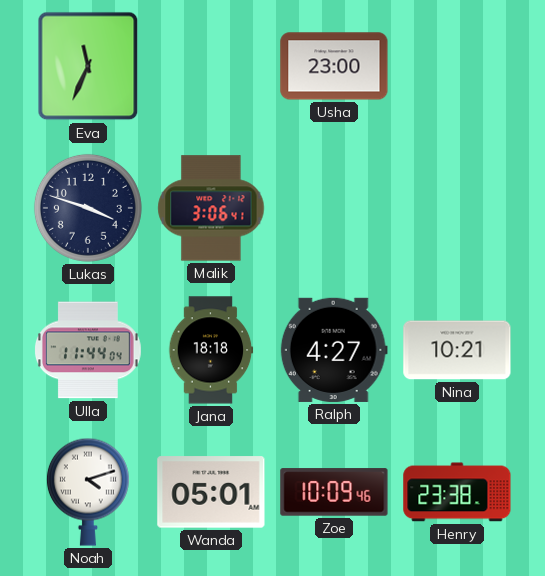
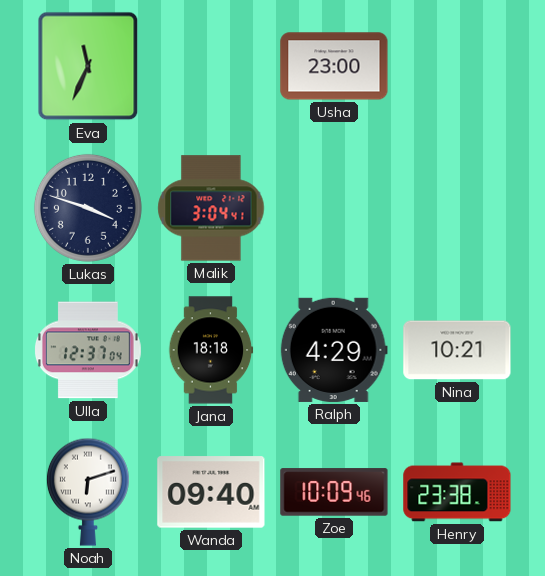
Malik: 3:06 -> 3:04
Ulla: 11:44 -> 12:37
Ralph: 4:27 -> 4:29
Noah: 4:12 -> 6:12
Wanda: 05:01 -> 09:40
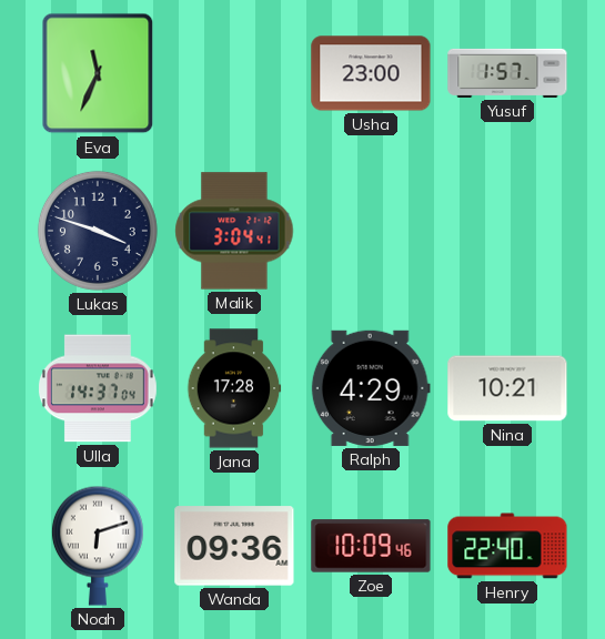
Yusuf: none -> 1:57
Ulla: 12:37 -> 14:37
Jana: 18:18 -> 17:28
Wanda: 09:40 -> 09:36
Henry: 23:38 -> 22:40
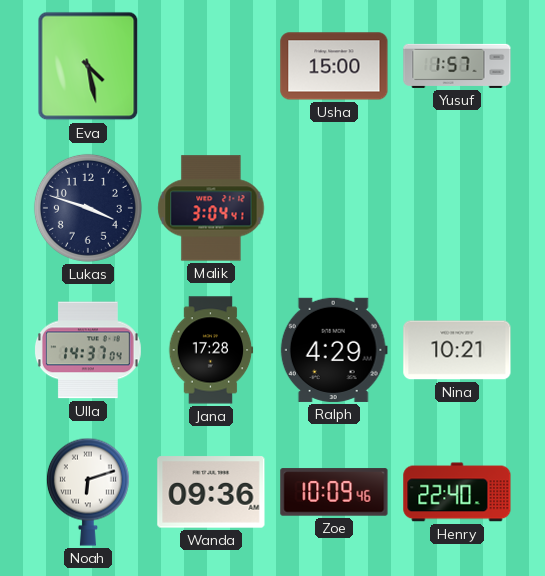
Eva: 11:34 -> 4:28
Usha: 23:00 -> 15:00
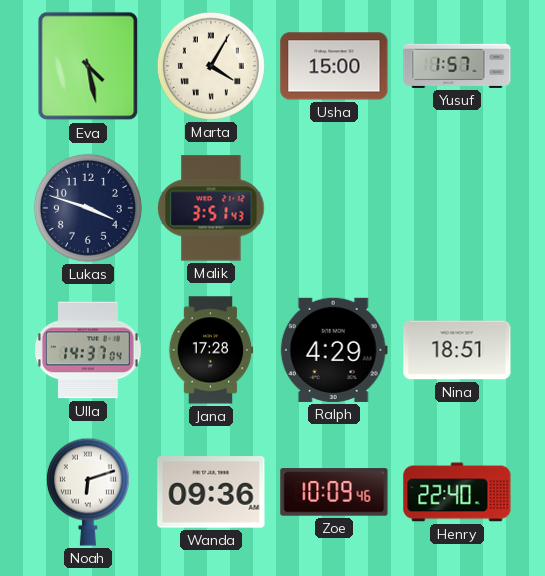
Marta: none -> 4:05
Malik: 3:04 -> 3:51
Nina: 10:21 -> 18:51
